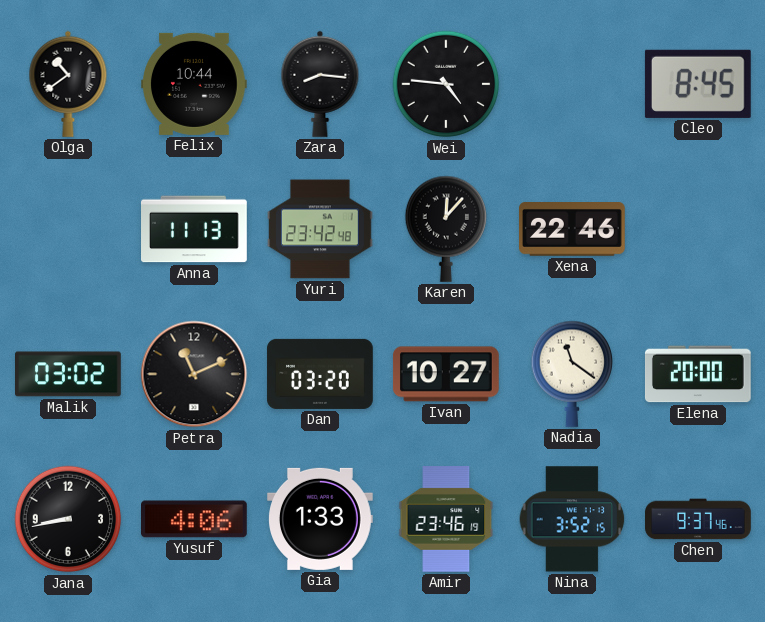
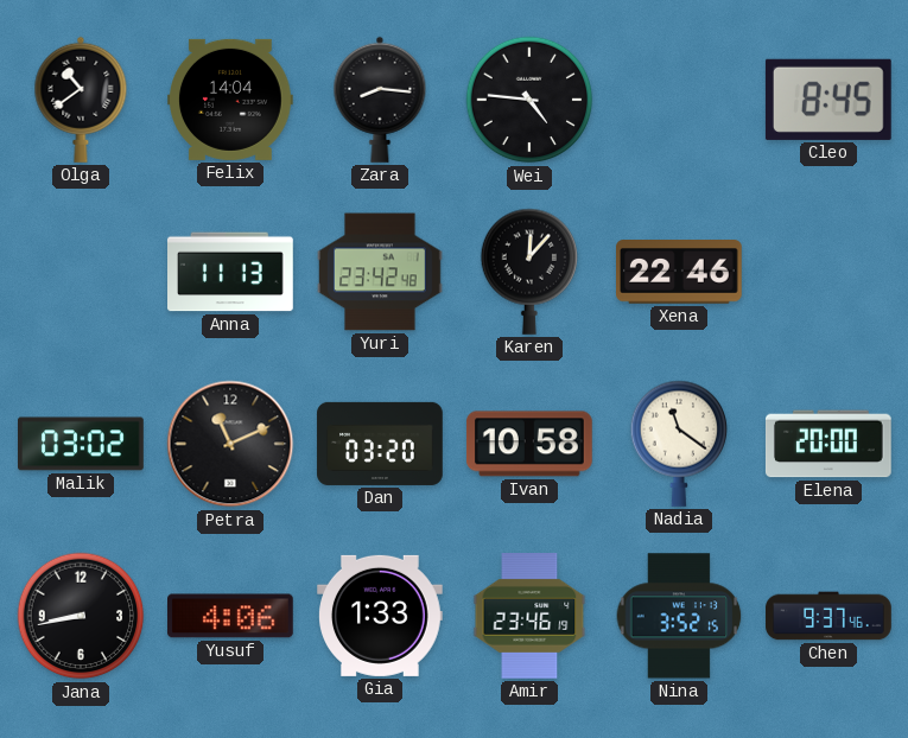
Felix: 10:44 -> 14:04
Ivan: 10:27 -> 10:58
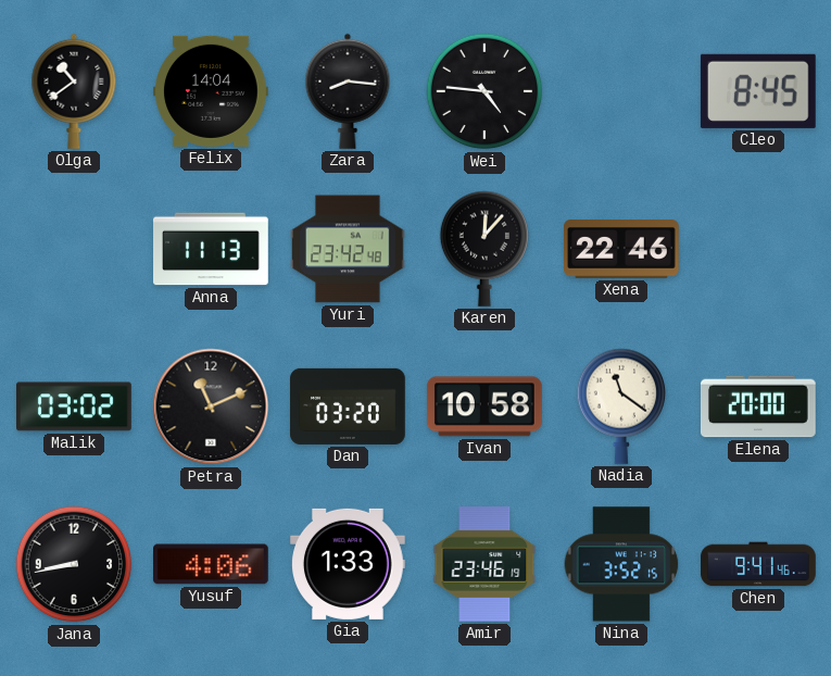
Chen: 9:37 -> 9:41
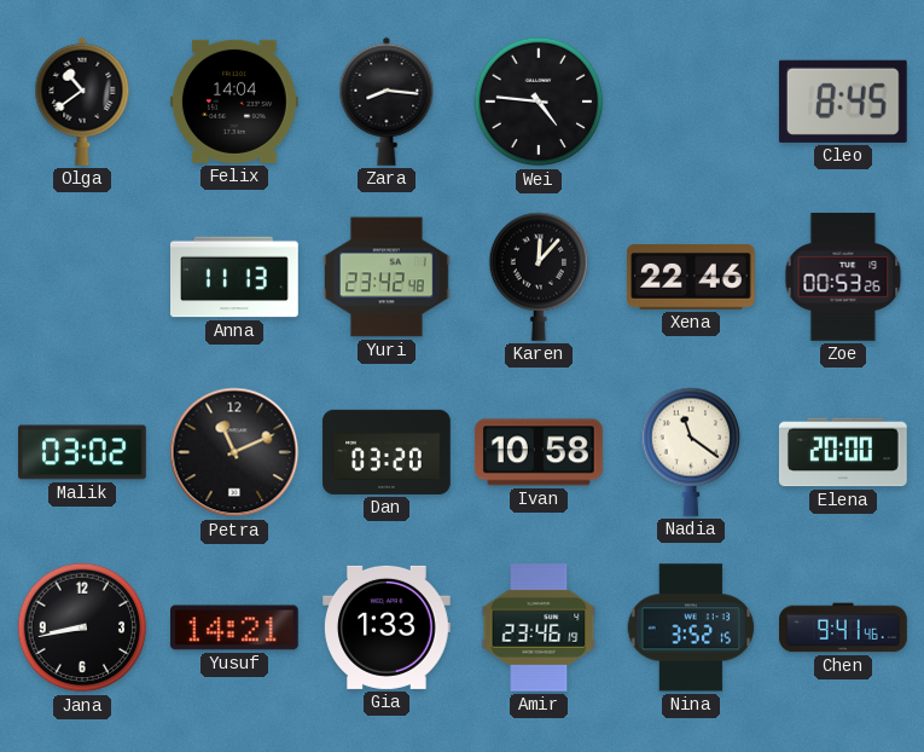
Zoe: none -> 00:53
Yusuf: 4:06 -> 14:21
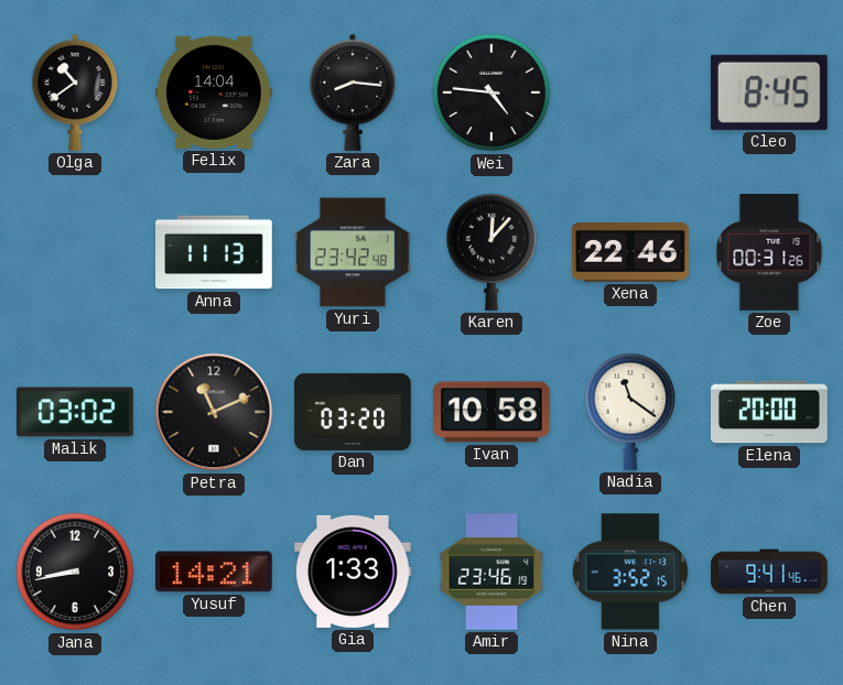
Zoe: 00:53 -> 00:31
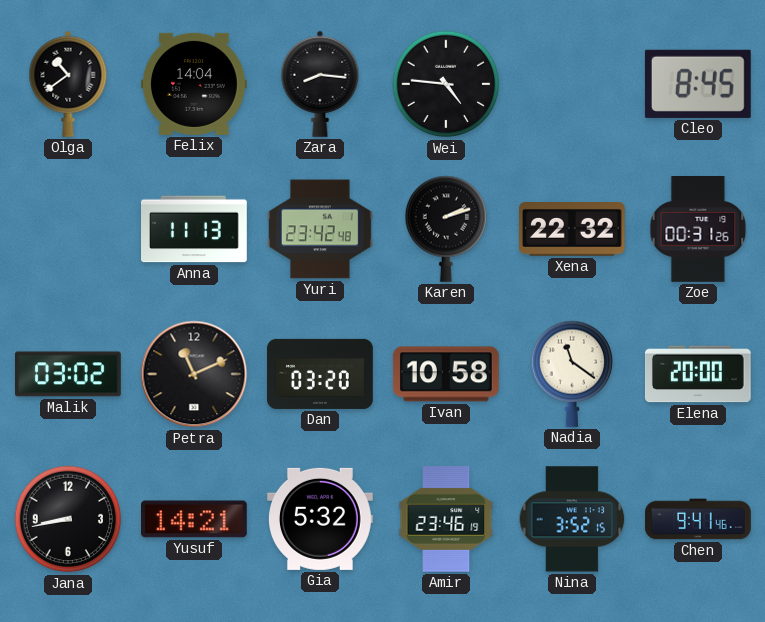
Karen: 12:07 -> 2:12
Xena: 22:46 -> 22:32
Gia: 1:33 -> 5:32
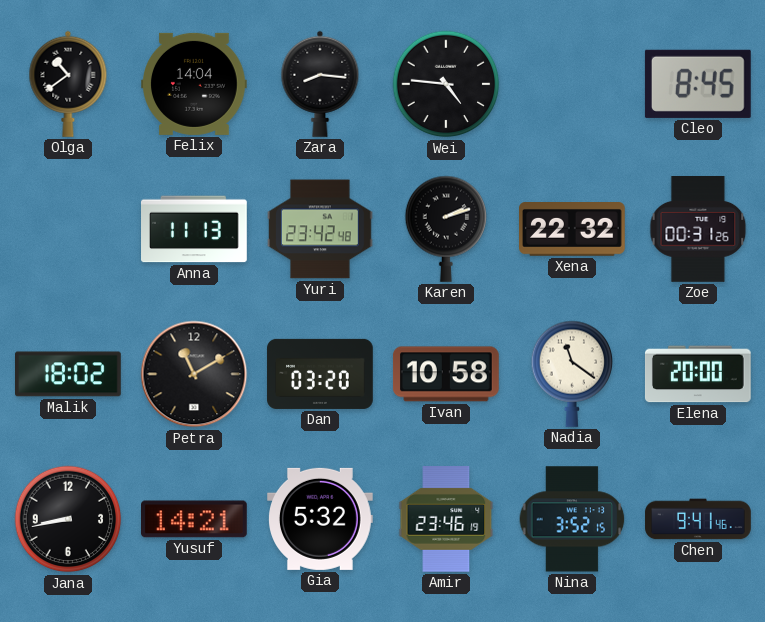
Malik: 03:02 -> 18:02
Petra: 11:11 -> 11:10
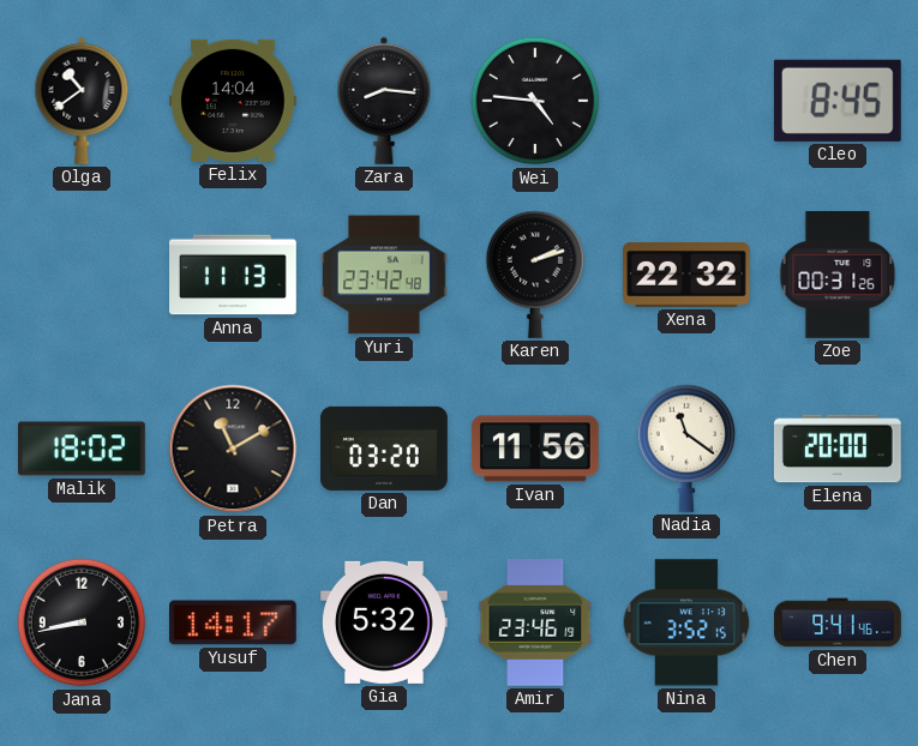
Ivan: 10:58 -> 11:56
Yusuf: 14:21 -> 14:17
